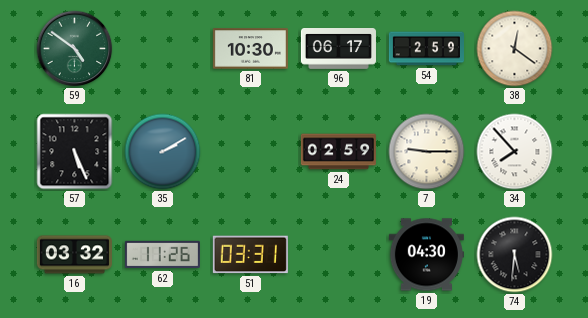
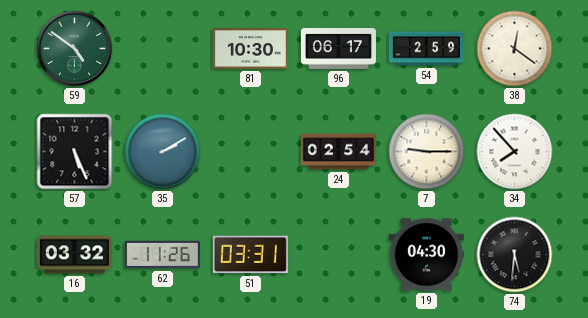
24: 02:59 -> 02:54
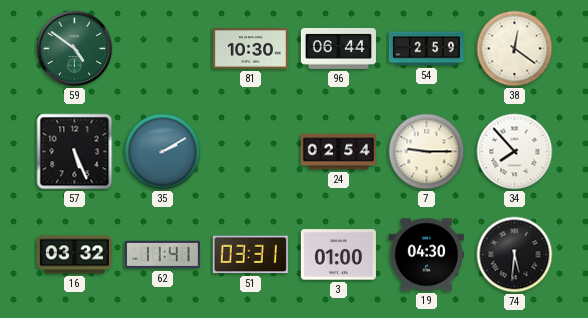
96: 06:17 -> 06:44
62: 11:26 -> 11:41
3: none -> 01:00
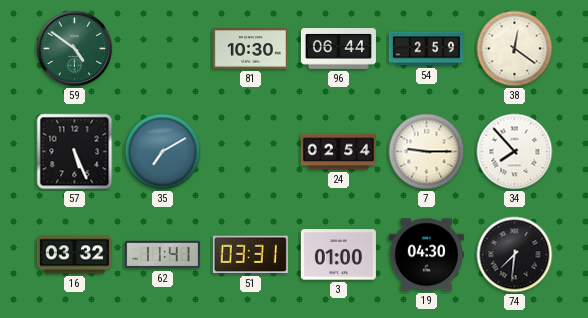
35: 2:10 -> 7:10
74: 5:31 -> 7:31
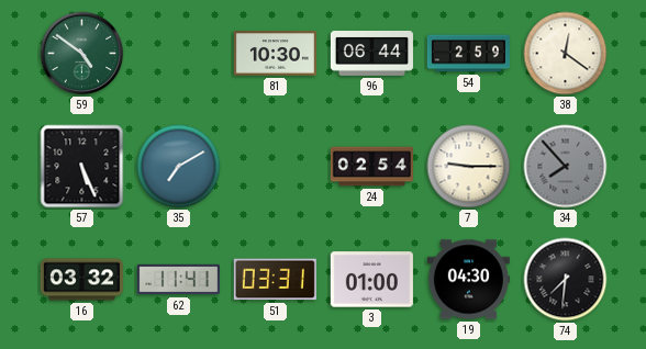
34 dial: white -> grey
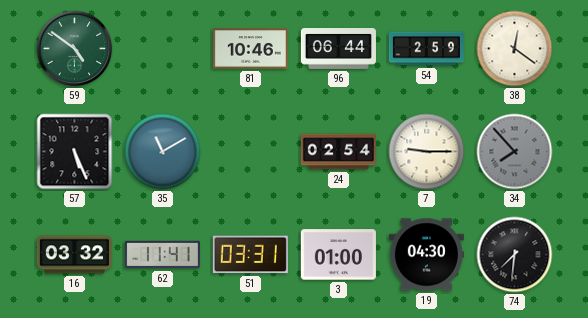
81: 10:30 -> 10:46
35: 7:10 -> 11:10
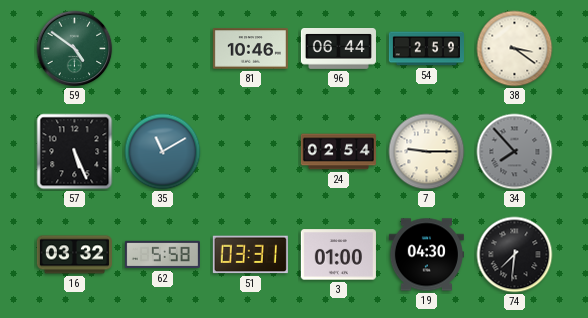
38: 12:21 -> 3:21
62: 11:41 -> 5:58
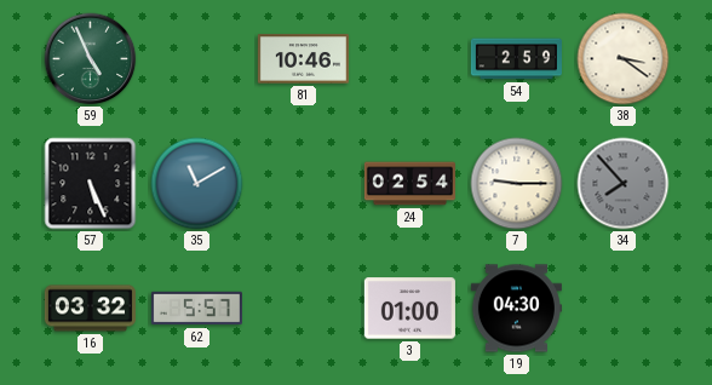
59: 4:51 -> 4:56
96: 06:44 -> none
62: 5:58 -> 5:57
51: 03:31 -> none
74: 7:31 -> none
